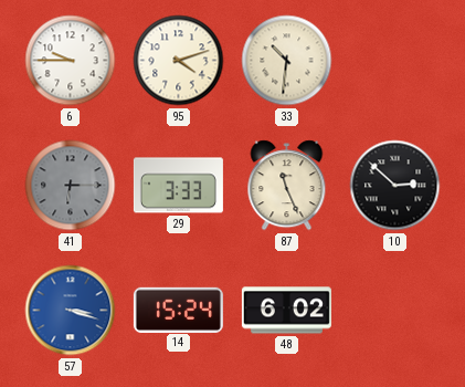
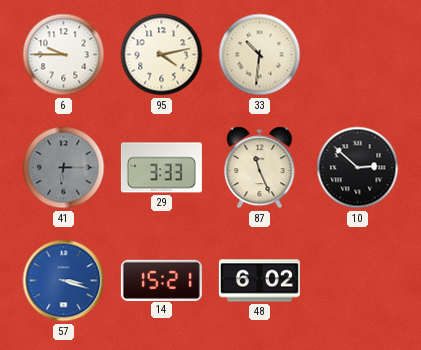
95: 4:12 -> 4:13
14: 15:24 -> 15:21
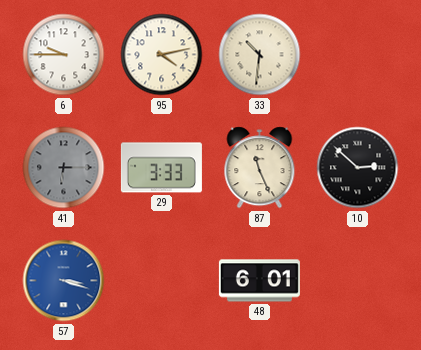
14: 15:21 -> none
48: 6:02 -> 6:01
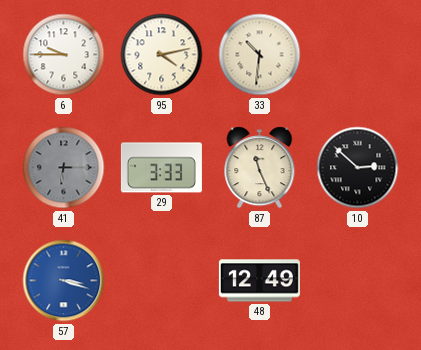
48: 6:01 -> 12:49
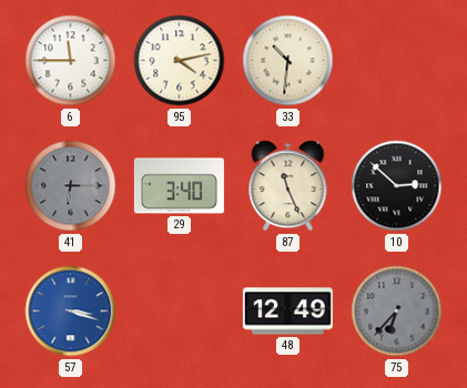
6: 9:45 -> 11:45
29: 3:33 -> 3:40
75: none -> 6:37
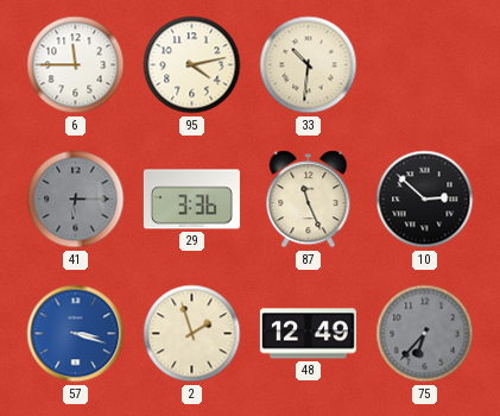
29: 3:40 -> 3:36
2: none -> 1:57
